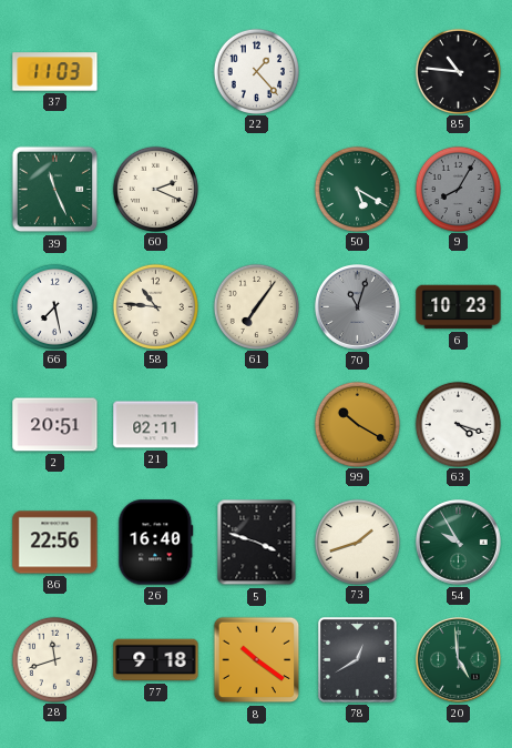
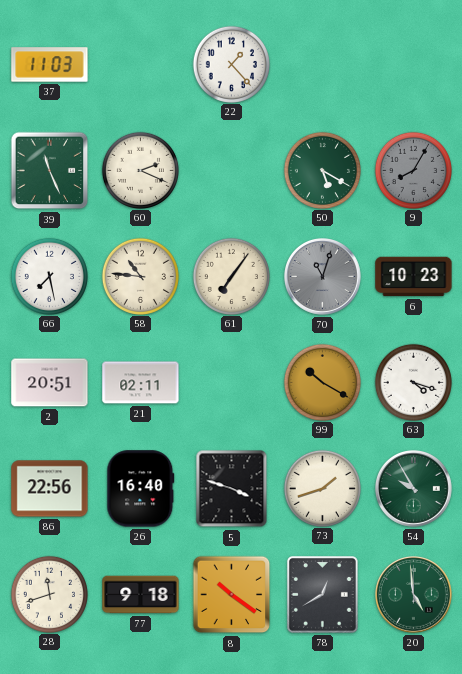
85: 10:46 -> none
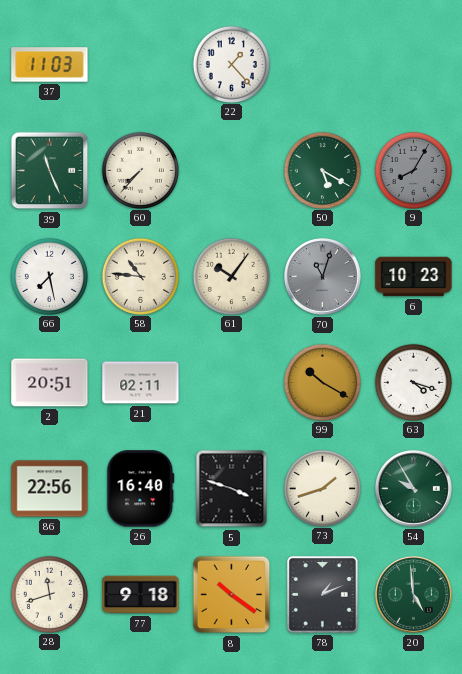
60: 2:19 -> 7:37
61: 7:06 -> 10:06
78: 12:40 -> 1:11
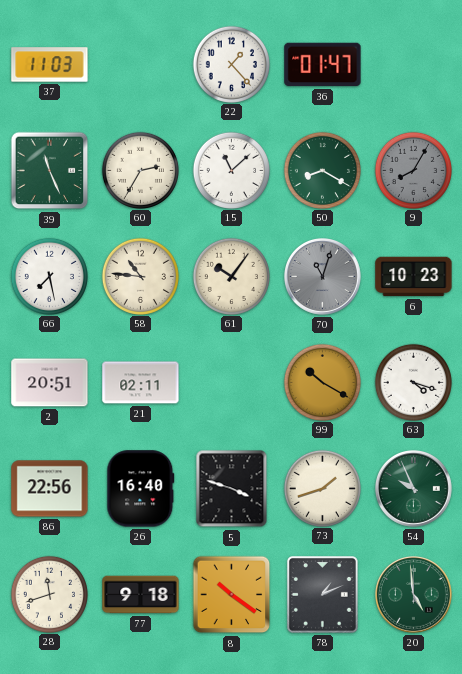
36: none -> 01:47
60: 7:37 -> 2:35
15: none -> 11:08
50: 5:20 -> 8:20
54: 9:55 -> 9:56
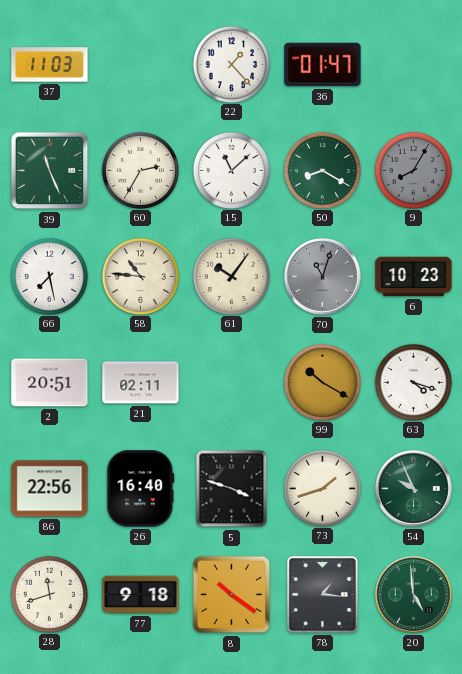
78: 1:11 -> 1:16
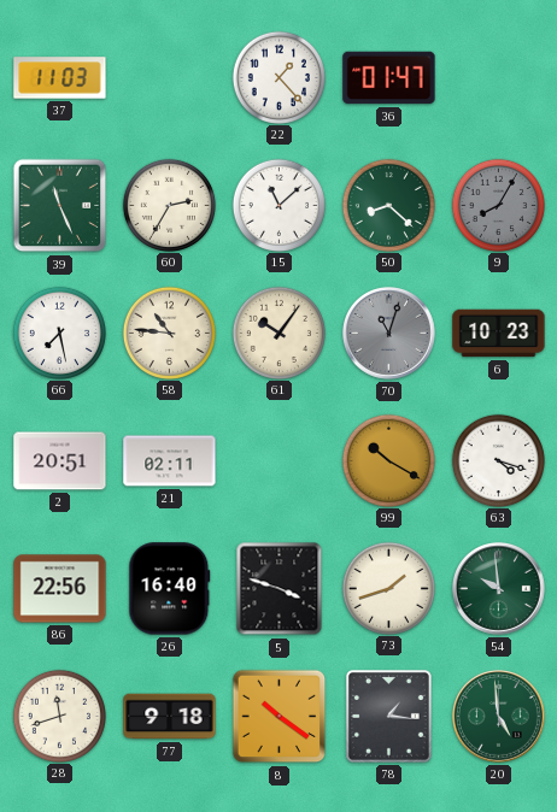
50: 8:20 -> 8:22
54: 9:56 -> 9:59
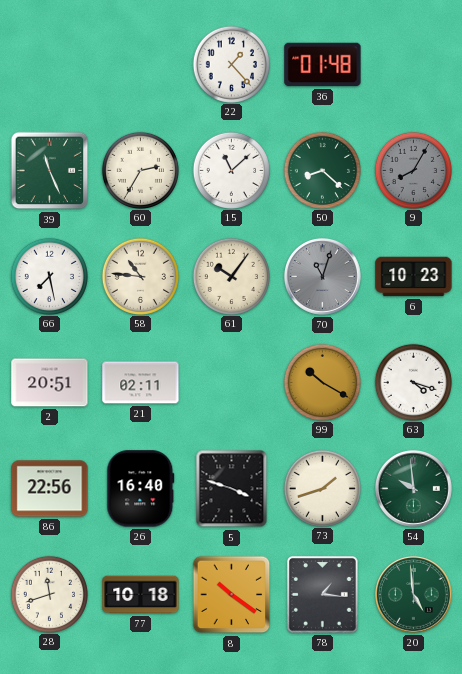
37: 11:03 -> none
36: 01:47 -> 01:48
77: 9:18 -> 10:18
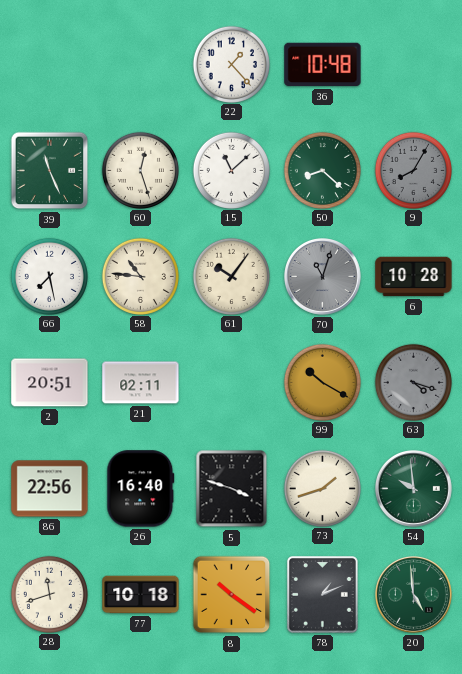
36: 01:48 -> 10:48
60: 2:35 -> 12:27
6: 10:23 -> 10:28
63 dial: white -> grey
78: 1:16 -> 1:11
